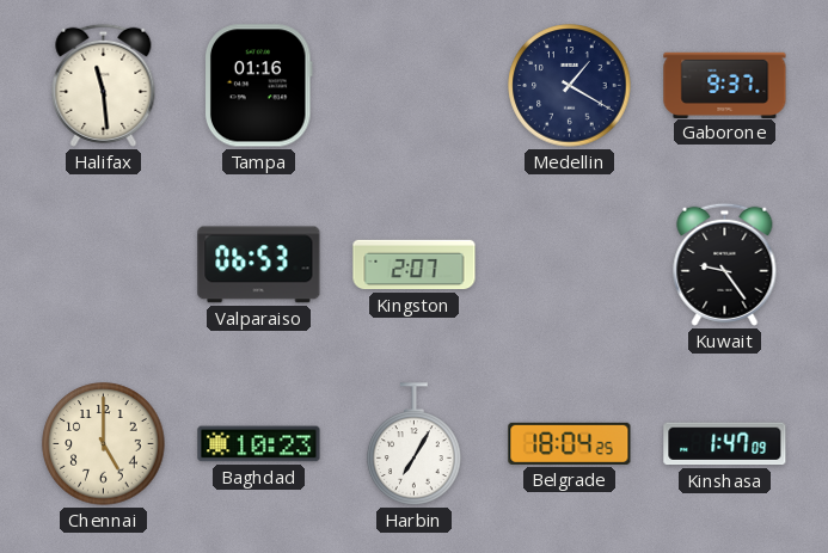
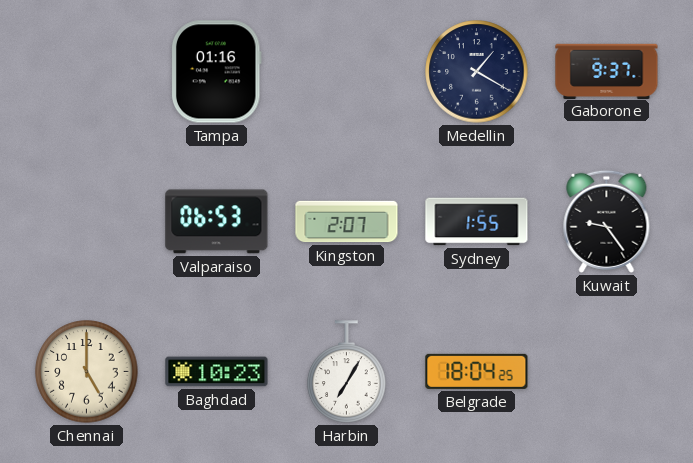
Halifax: 11:29 -> none
Sydney: none -> 1:55
Kinshasa: 1:47 -> none
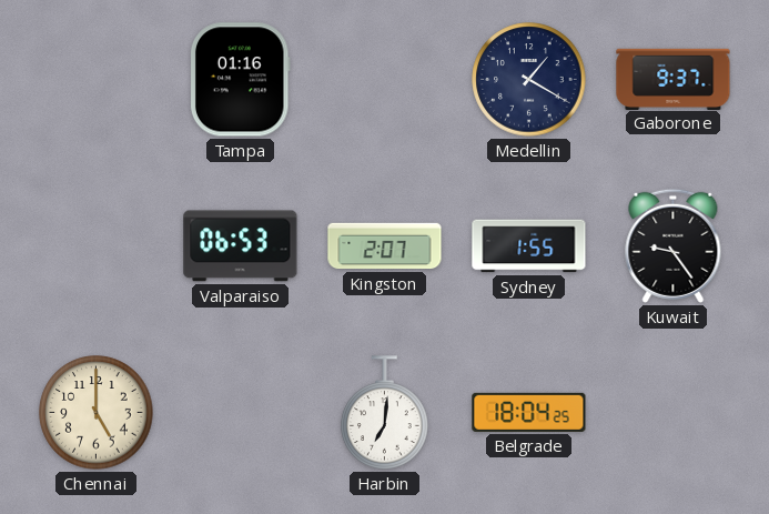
Baghdad: 10:23 -> none
Harbin: 7:05 -> 7:01
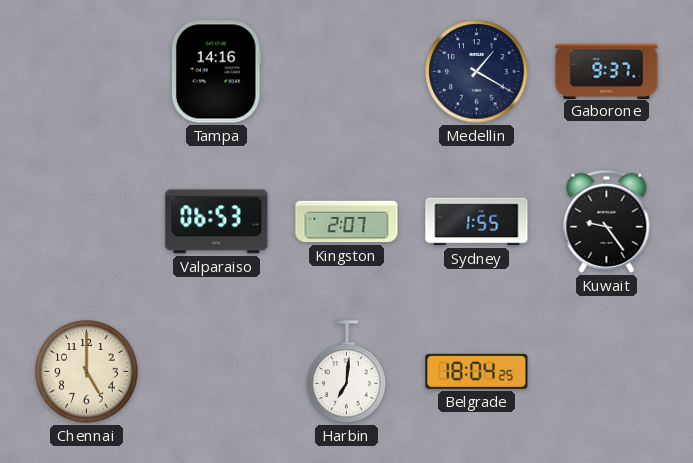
Tampa: 01:16 -> 14:16
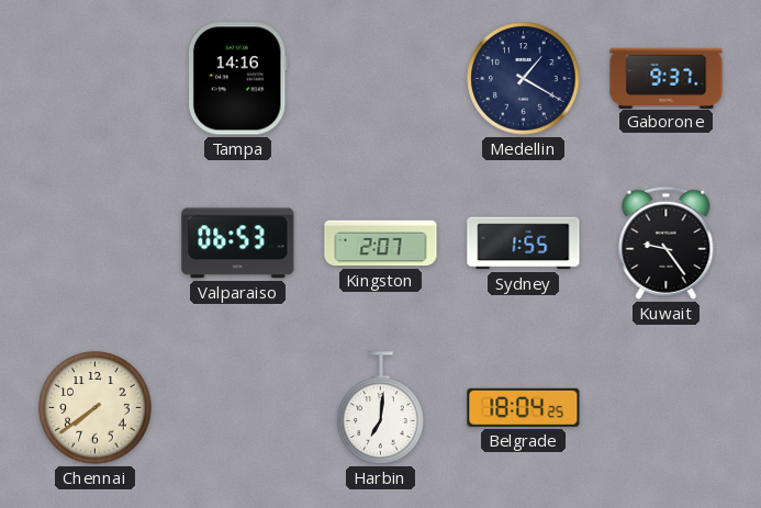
Chennai: 5:00 -> 7:39
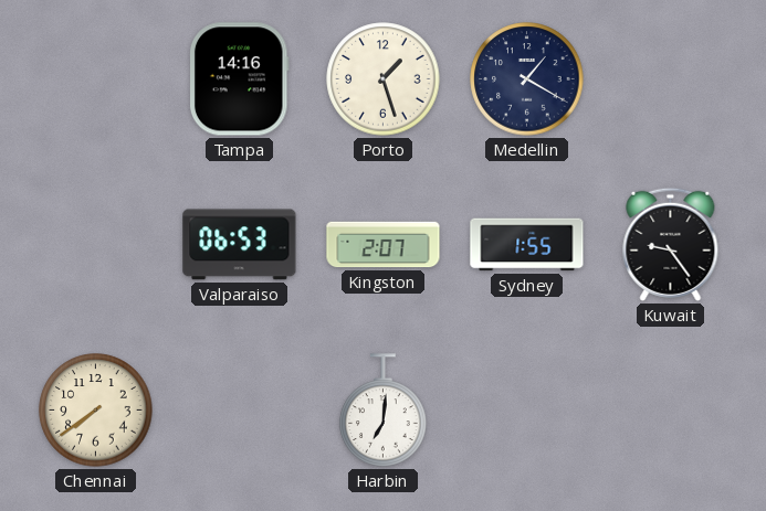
Porto: none -> 1:27
Gaborone: 9:37 -> none
Belgrade: 18:04 -> none
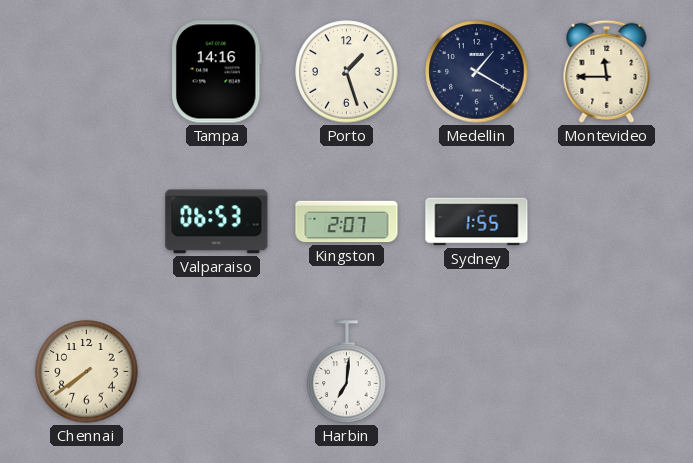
Montevideo: none -> 11:45
Kuwait: 9:24 -> none
